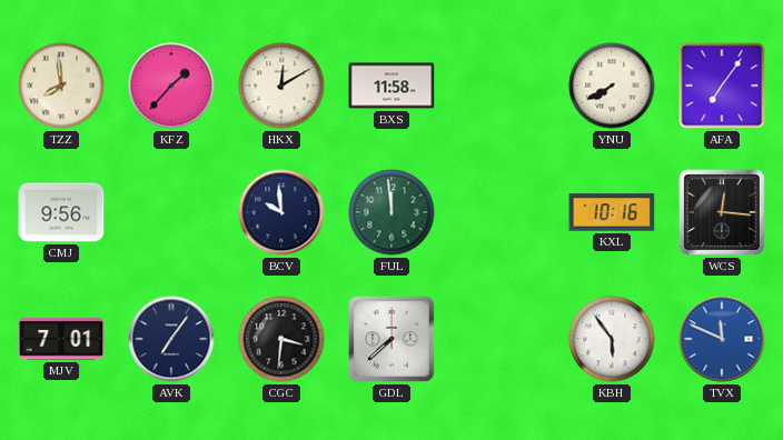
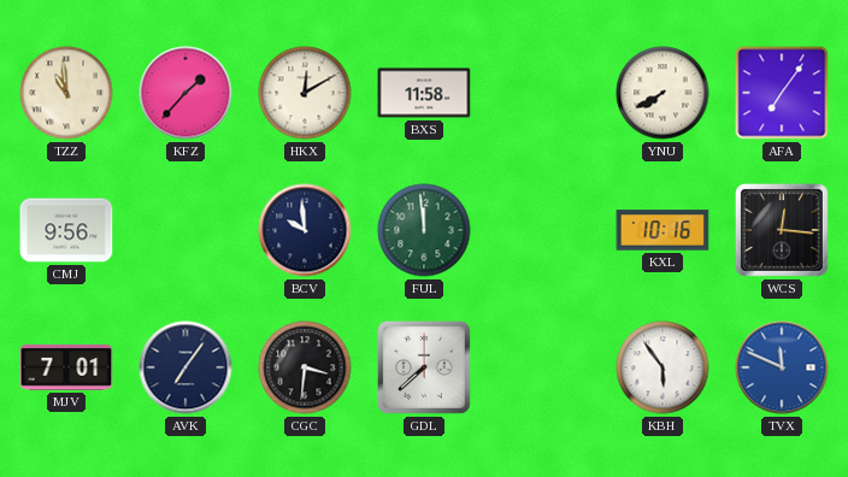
TZZ: 7:59 -> 10:59
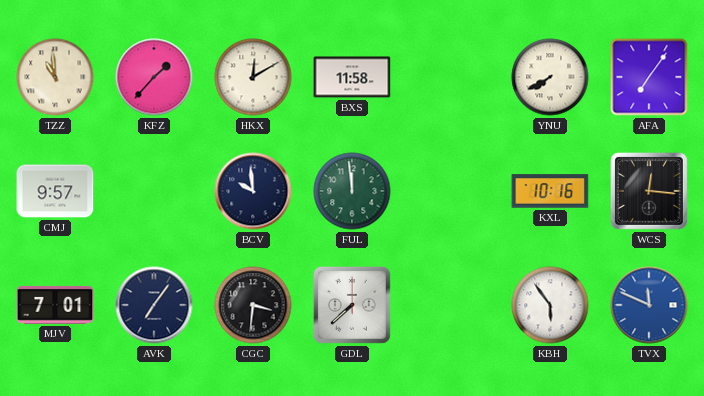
CMJ: 9:56 -> 9:57
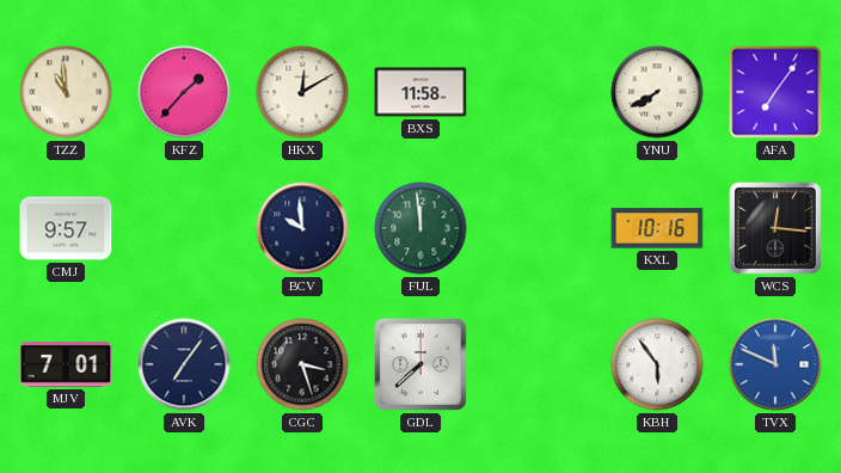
CGC: 3:31 -> 3:27
